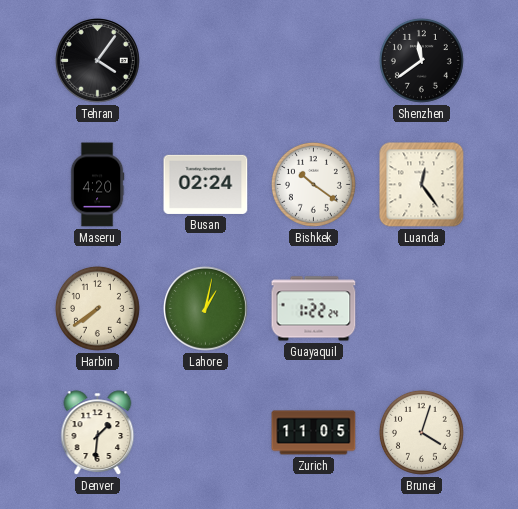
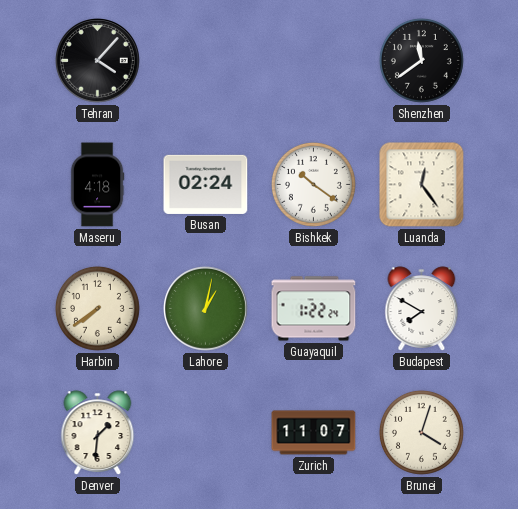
Tehran: 4:06 -> 4:07
Maseru: 4:20 -> 4:18
Budapest: none -> 7:50
Zurich: 11:05 -> 11:07
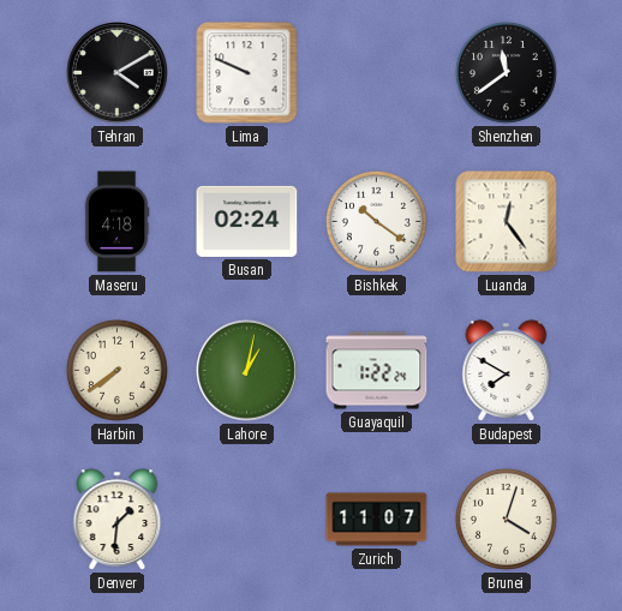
Tehran: 4:07 -> 4:10
Lima: none -> 9:49
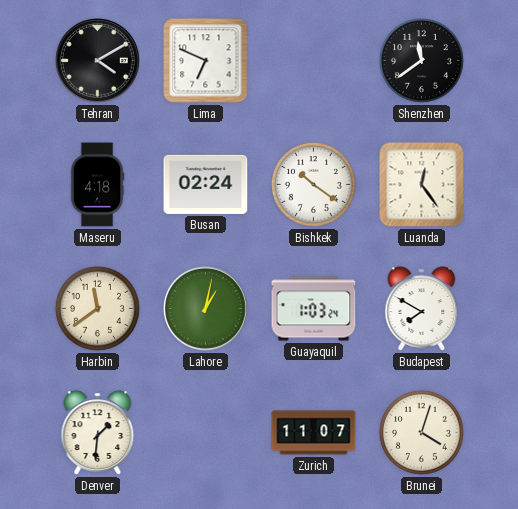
Lima: 9:49 -> 6:49
Harbin: 7:39 -> 11:39
Guayaquil: 1:22 -> 1:03
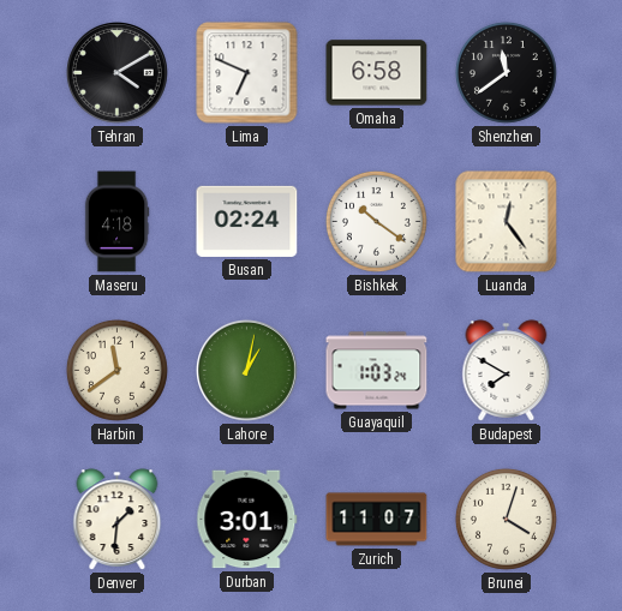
Omaha: none -> 6:58
Durban: none -> 3:01
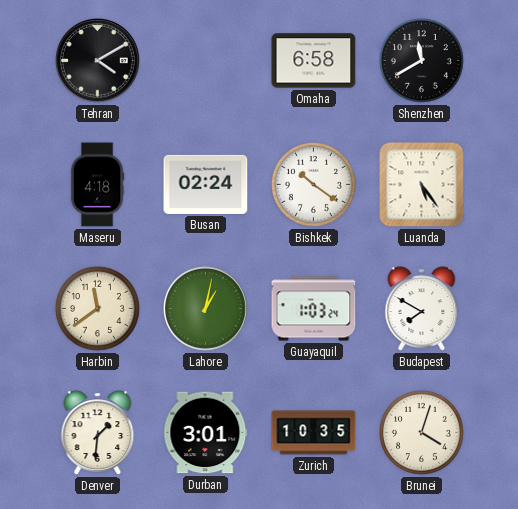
Lima: 6:49 -> none
Shenzhen: 11:39 -> 11:40
Luanda: 12:24 -> 5:24
Zurich: 11:07 -> 10:35
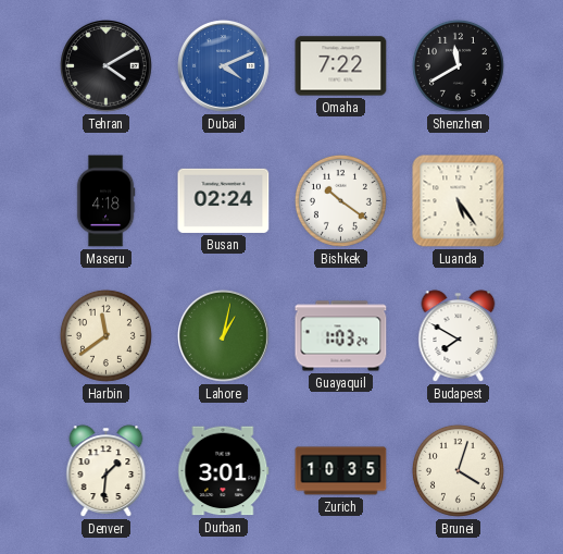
Dubai: none -> 4:11
Omaha: 6:58 -> 7:22
